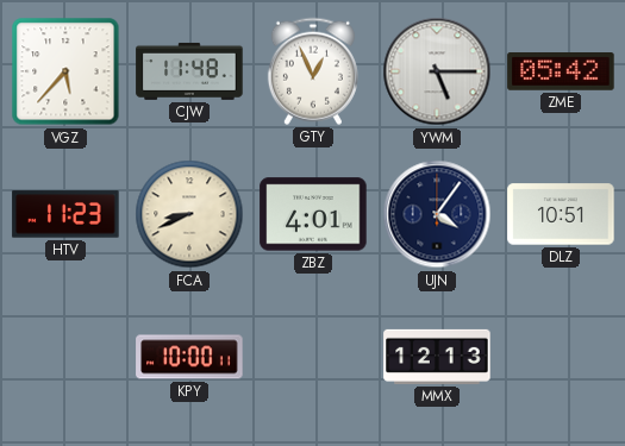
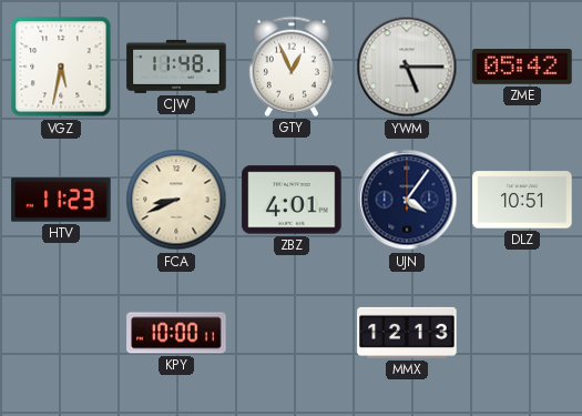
VGZ: 5:37 -> 5:32
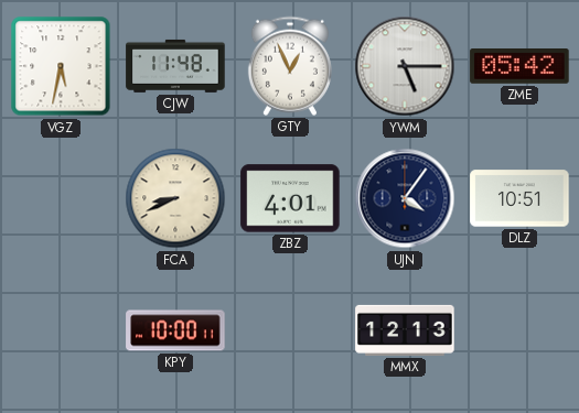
HTV: 11:23 -> none
